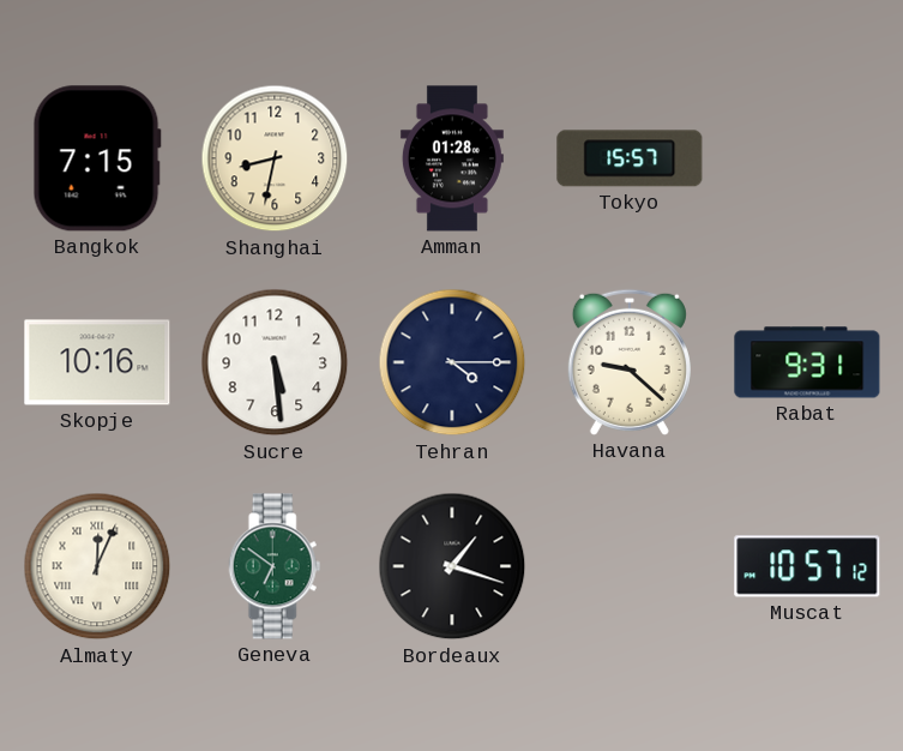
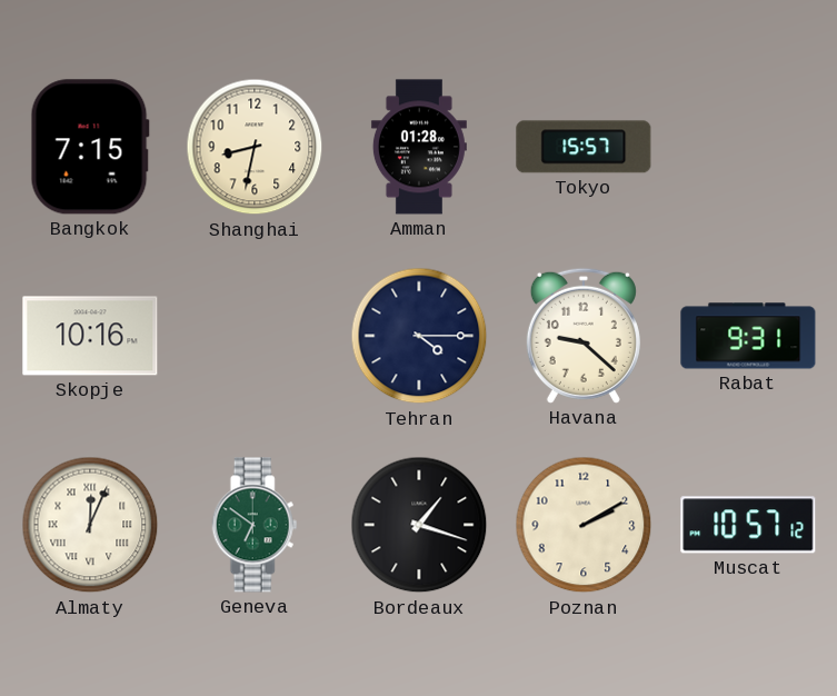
Sucre: 5:29 -> none
Poznan: none -> 2:10
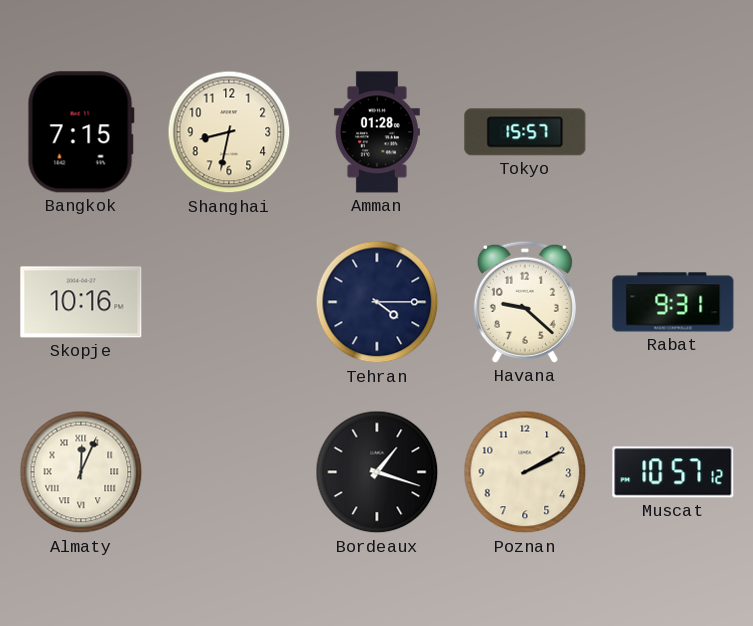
Geneva: 6:51 -> none
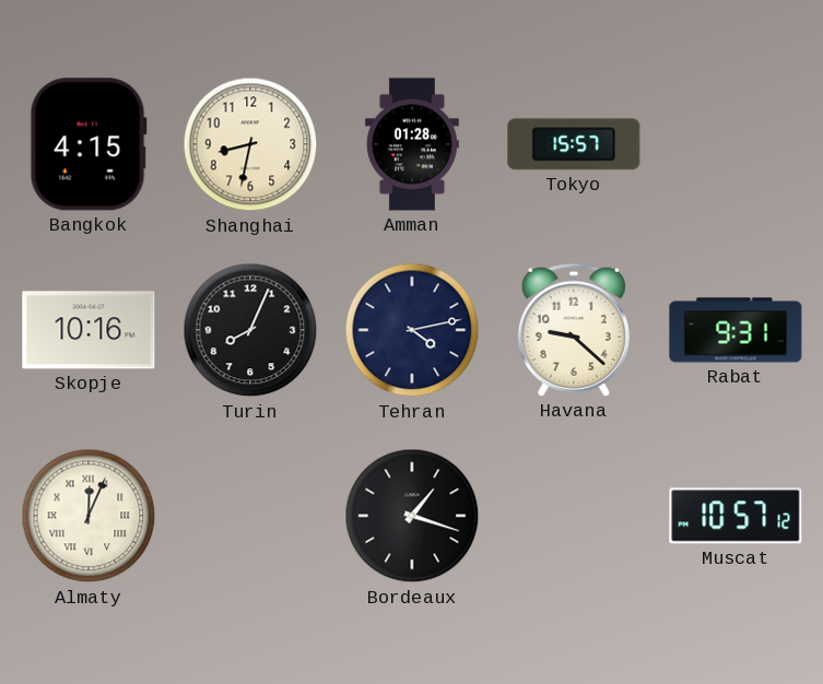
Bangkok: 7:15 -> 4:15
Turin: none -> 8:04
Tehran: 4:15 -> 4:13
Poznan: 2:10 -> none
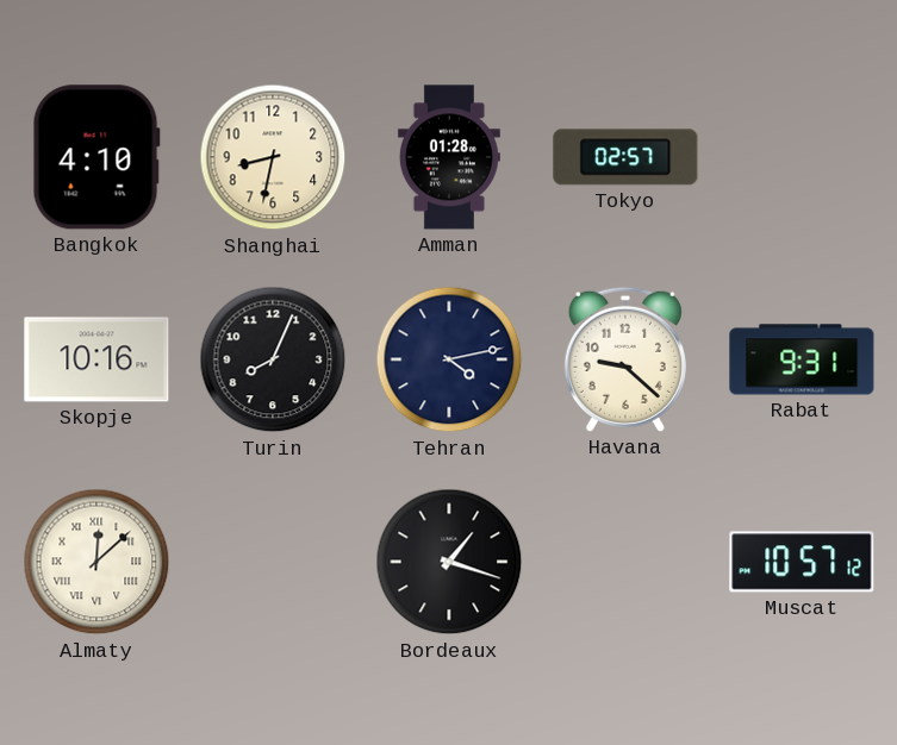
Bangkok: 4:15 -> 4:10
Tokyo: 15:57 -> 02:57
Almaty: 12:04 -> 12:08
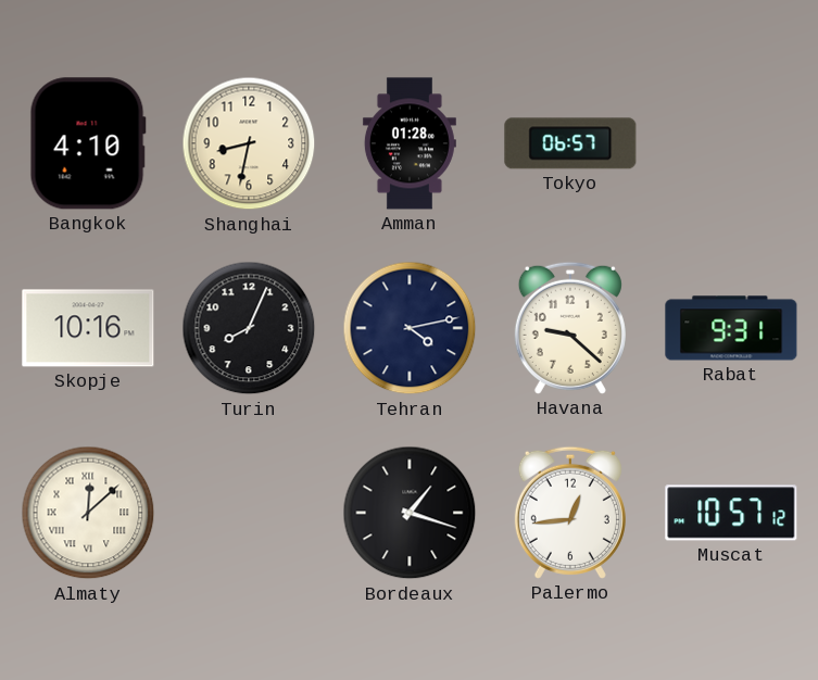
Tokyo: 02:57 -> 06:57
Palermo: none -> 12:44
